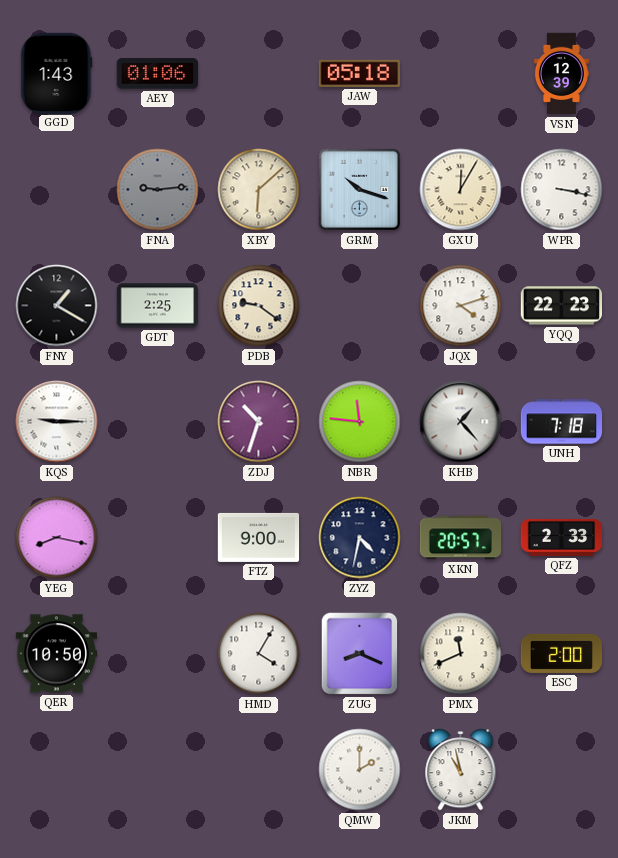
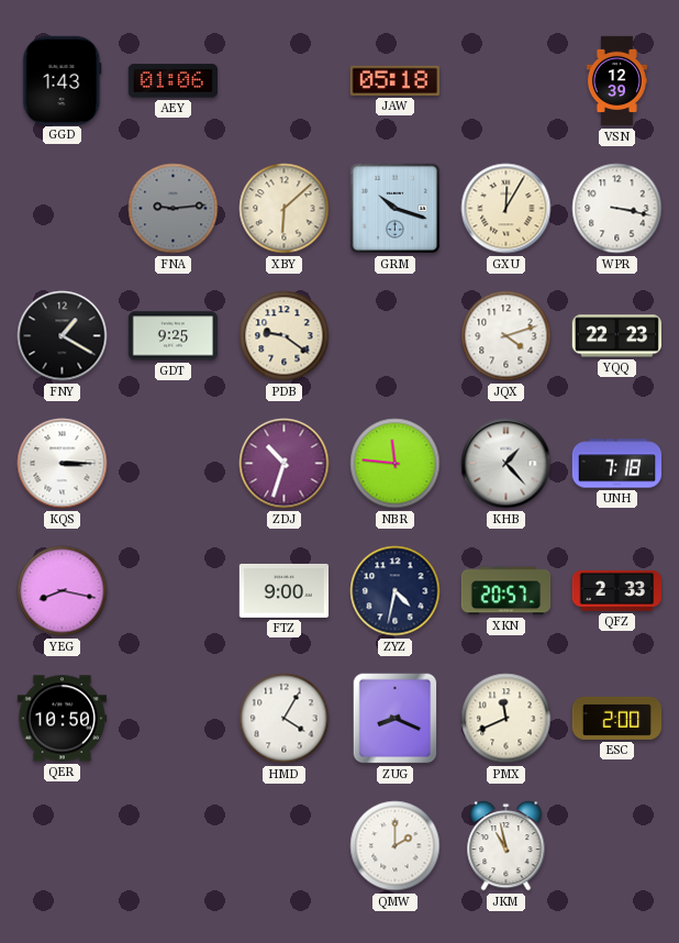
GDT: 2:25 -> 9:25
KQS: 9:15 -> 3:15
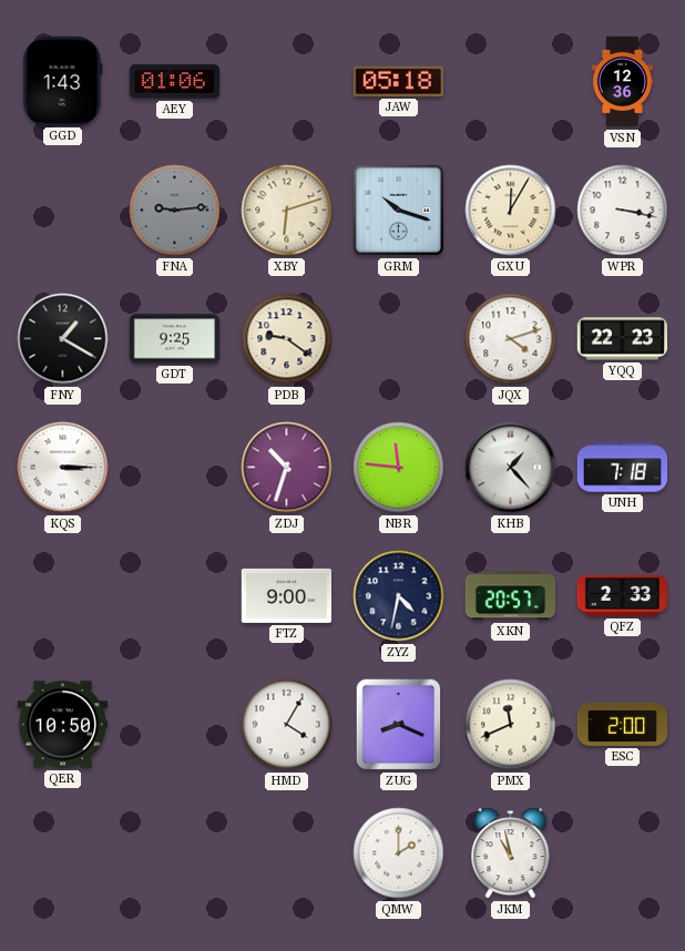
VSN: 12:39 -> 12:36
XBY: 6:08 -> 6:12
YEG: 8:17 -> none
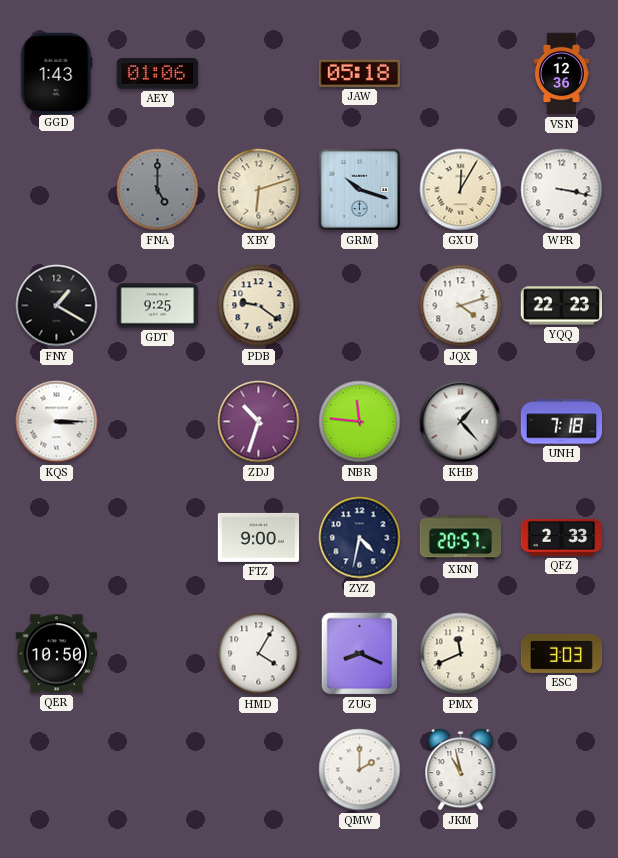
FNA: 9:14 -> 5:00
ESC: 2:00 -> 3:03
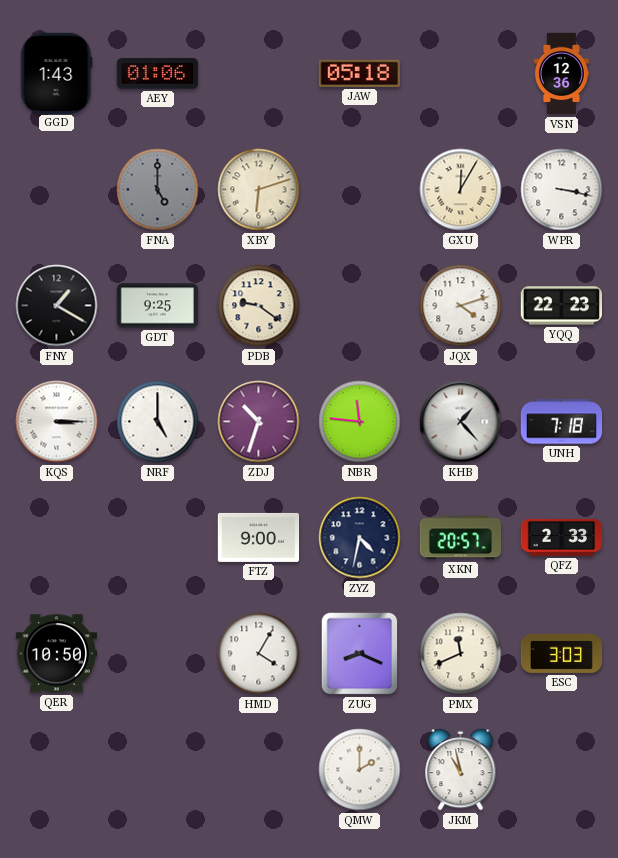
GRM: 10:18 -> none
NRF: none -> 5:00
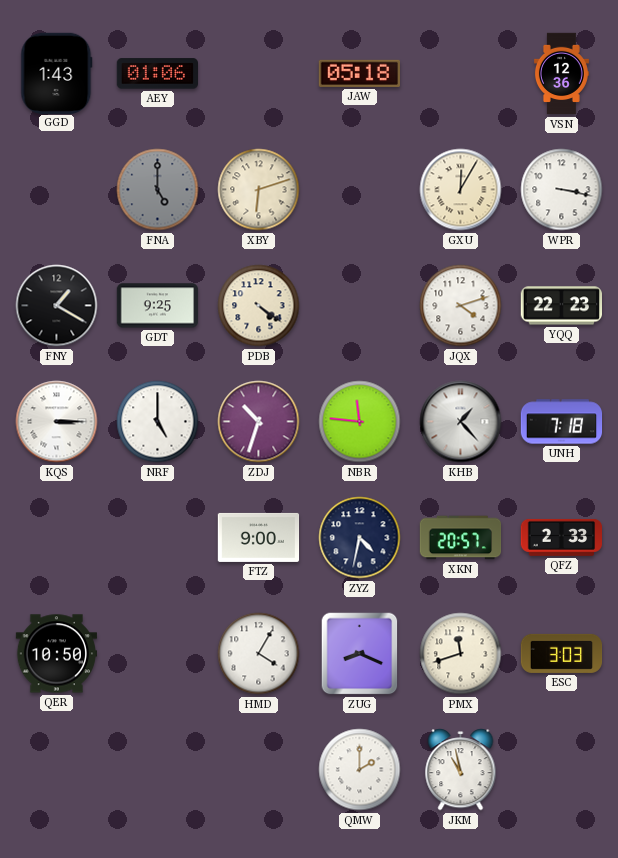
PDB: 9:21 -> 4:21
PMX: 11:41 -> 11:42
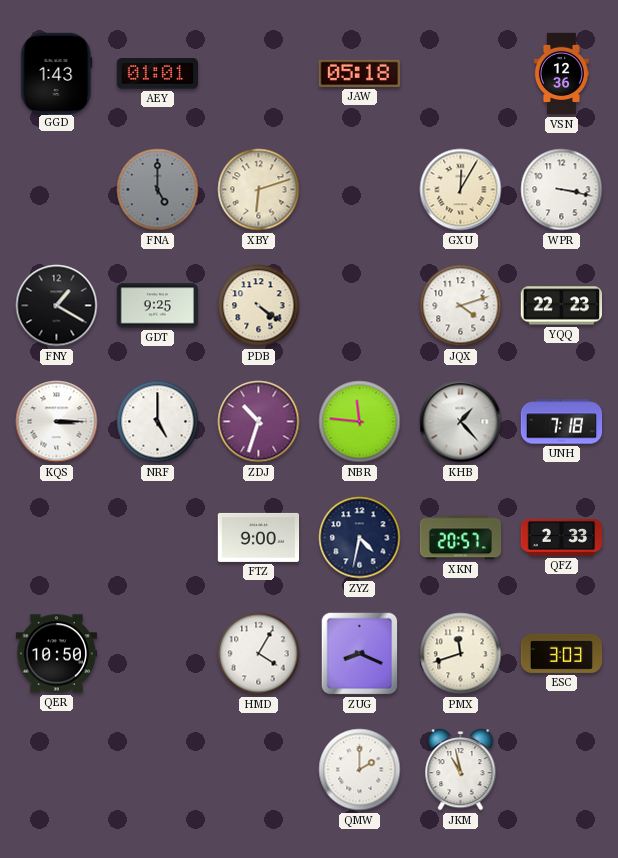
AEY: 01:06 -> 01:01
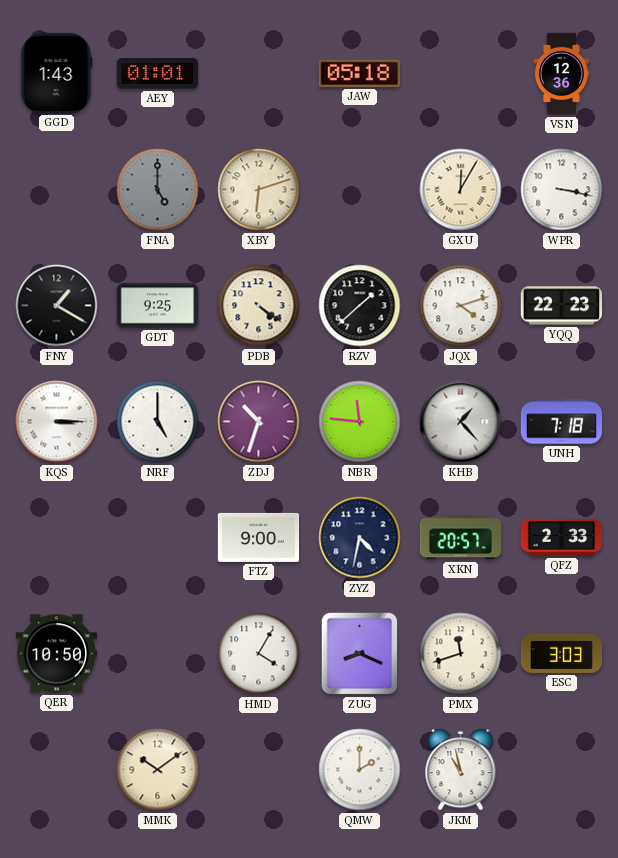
RZV: none -> 1:38
MMK: none -> 10:09
